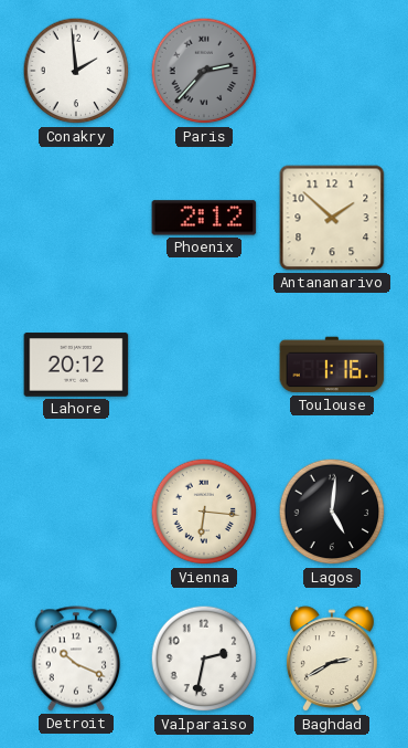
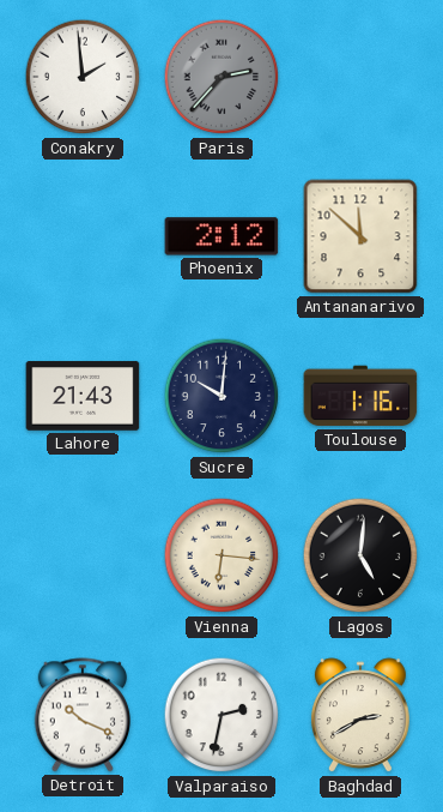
Antananarivo: 1:52 -> 11:52
Lahore: 20:12 -> 21:43
Sucre: none -> 10:01
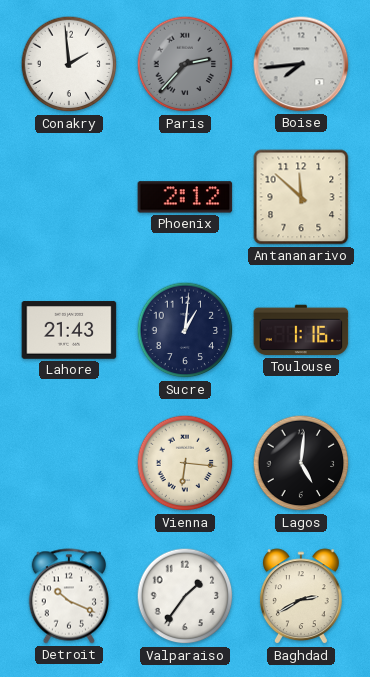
Boise: none -> 7:44
Sucre: 10:01 -> 1:01
Valparaiso: 2:32 -> 1:36
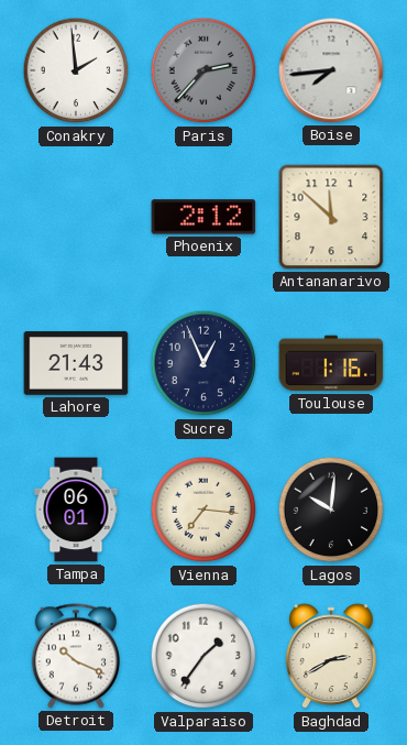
Sucre: 1:01 -> 12:56
Tampa: none -> 06:01
Vienna: 6:16 -> 7:16
Lagos: 5:01 -> 10:01
